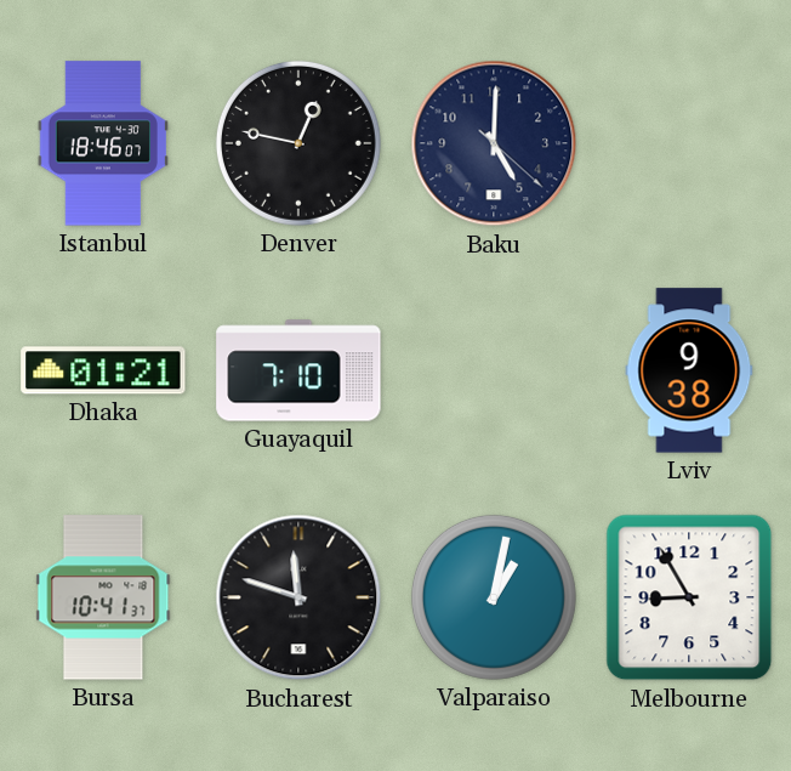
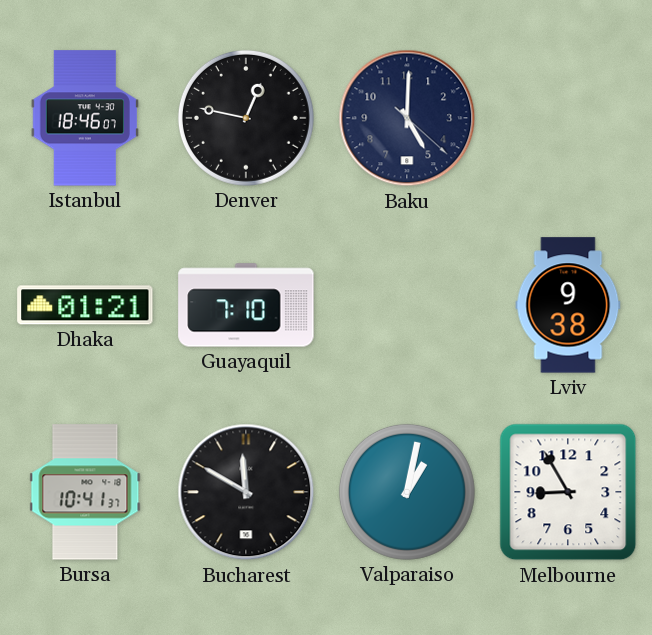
Bucharest: 11:48 -> 11:50
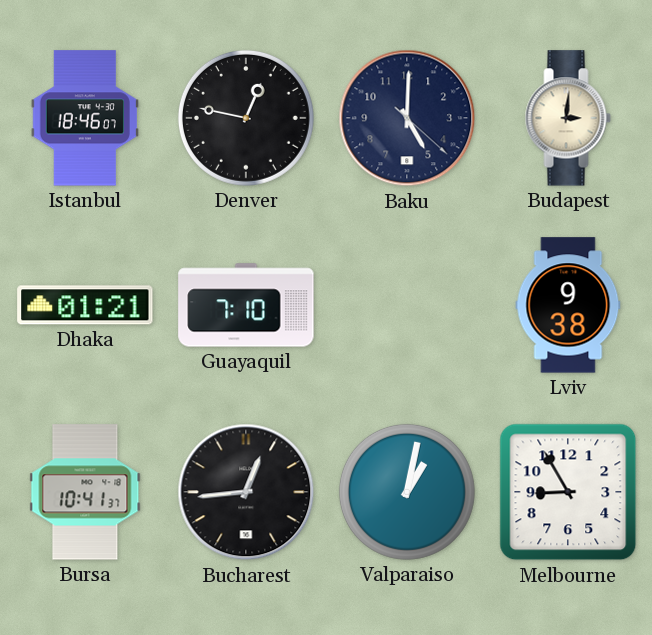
Budapest: none -> 3:01
Bucharest: 11:50 -> 12:44
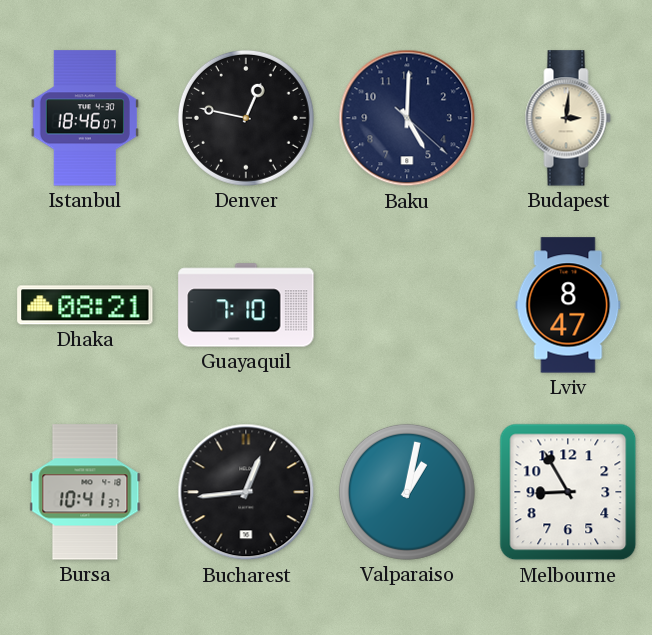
Dhaka: 01:21 -> 08:21
Lviv: 9:38 -> 8:47
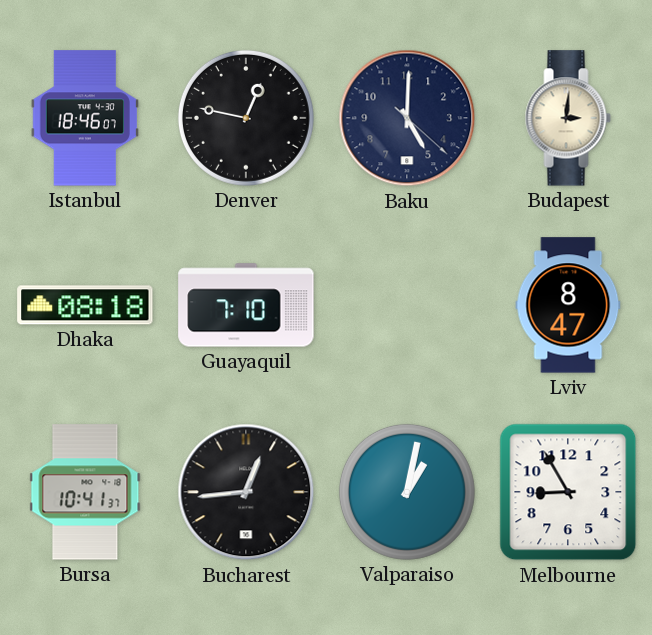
Dhaka: 08:21 -> 08:18
